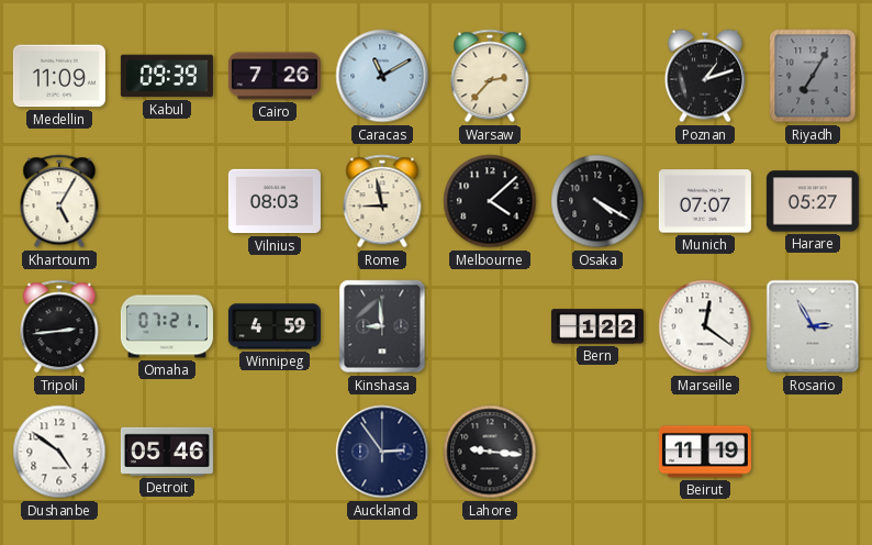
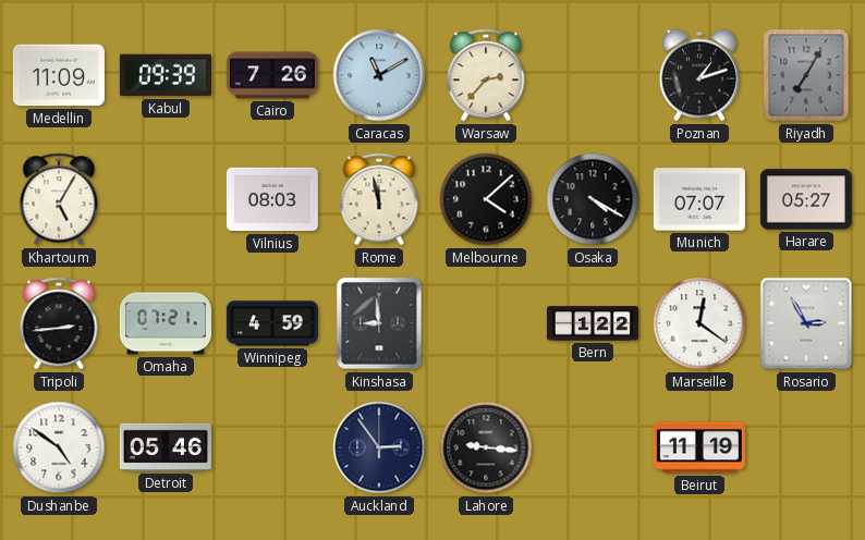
Rome: 8:58 -> 11:58
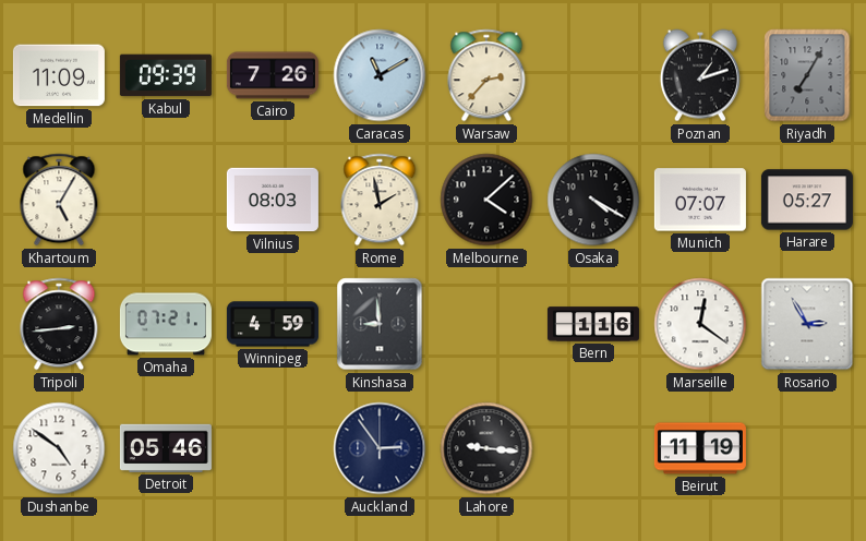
Rome: 11:58 -> 1:58
Bern: 1:22 -> 1:16
